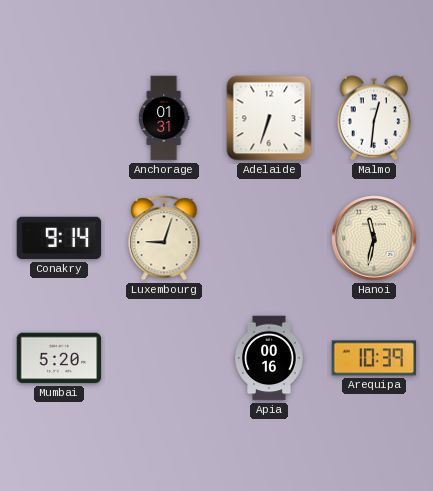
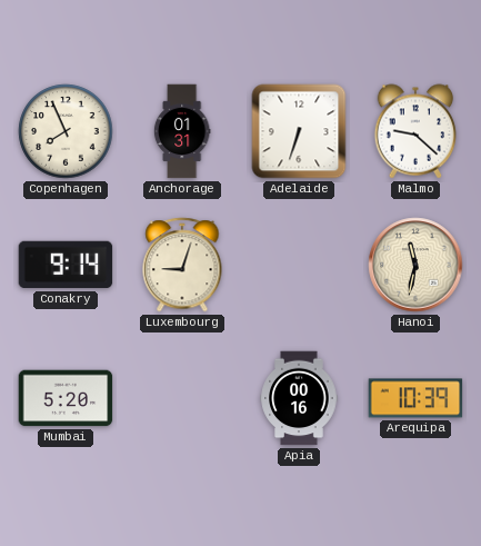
Copenhagen: none -> 7:56
Malmo: 12:31 -> 9:22
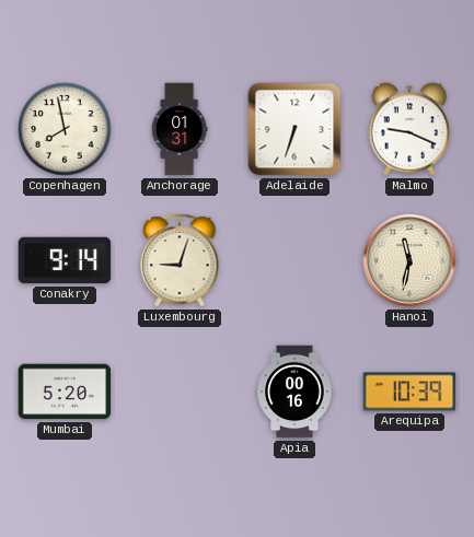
Copenhagen: 7:56 -> 7:58
Malmo: 9:22 -> 9:19
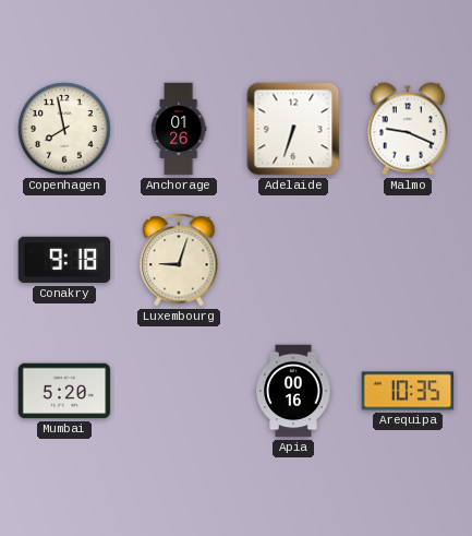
Anchorage: 01:31 -> 01:26
Conakry: 9:14 -> 9:18
Hanoi: 11:32 -> none
Arequipa: 10:39 -> 10:35
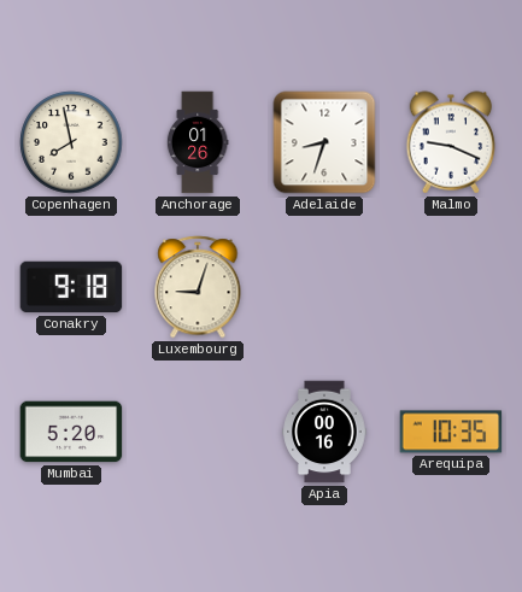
Adelaide: 6:33 -> 8:33
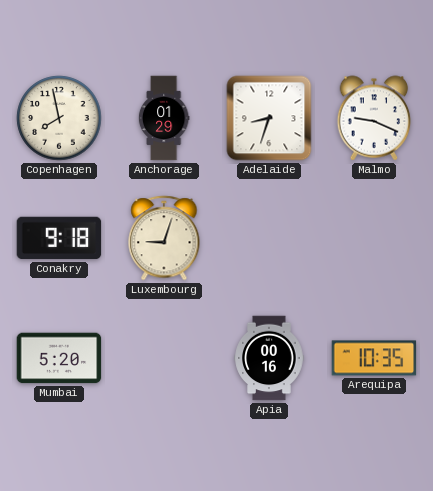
Anchorage: 01:26 -> 01:29
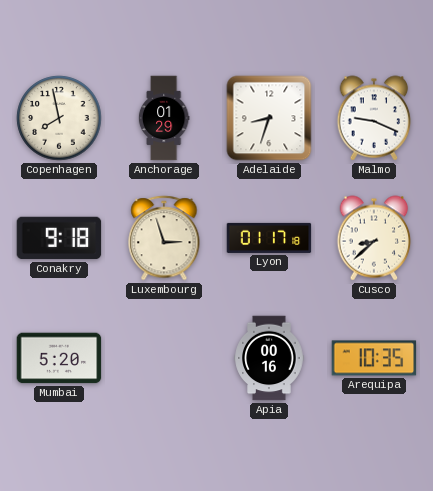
Luxembourg: 9:03 -> 2:57
Lyon: none -> 01:17
Cusco: none -> 8:38
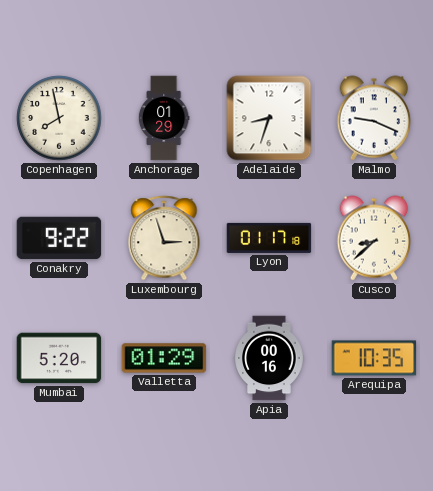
Conakry: 9:18 -> 9:22
Valletta: none -> 01:29
